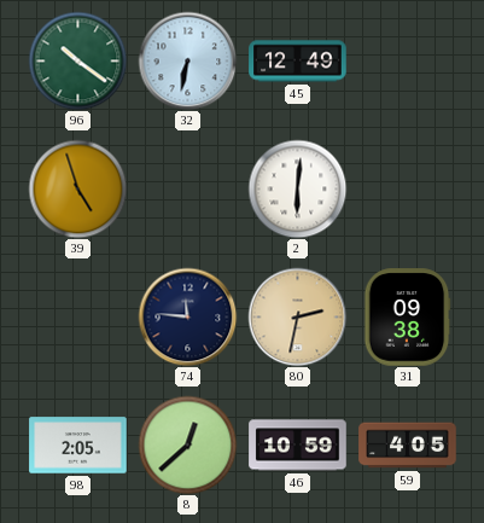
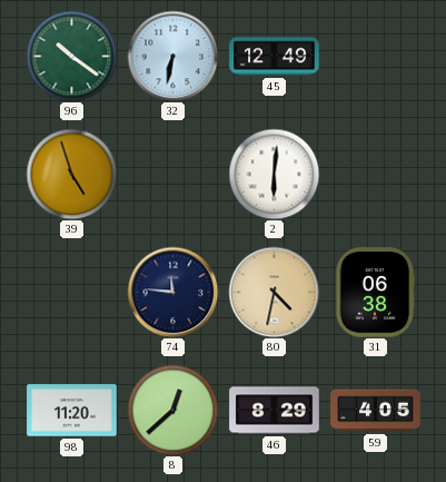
80: 2:32 -> 4:32
31: 09:38 -> 06:38
98: 2:05 -> 11:20
46: 10:59 -> 8:29
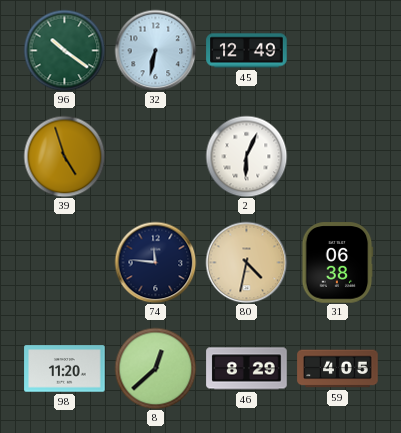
2: 6:01 -> 6:04
